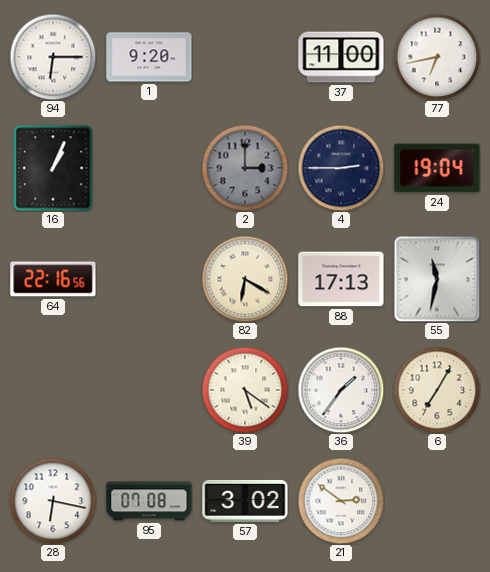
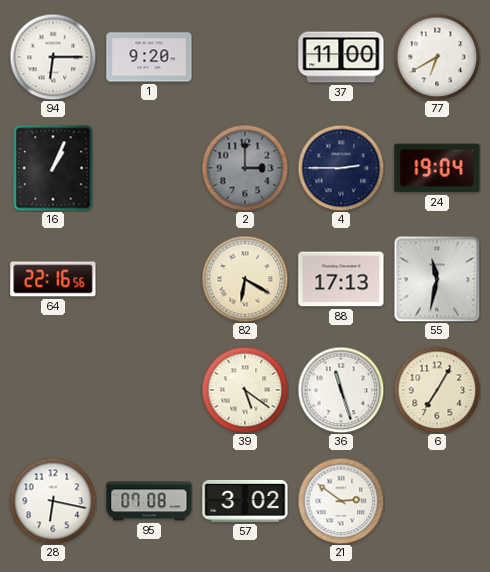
77: 6:43 -> 6:40
36: 1:36 -> 11:27
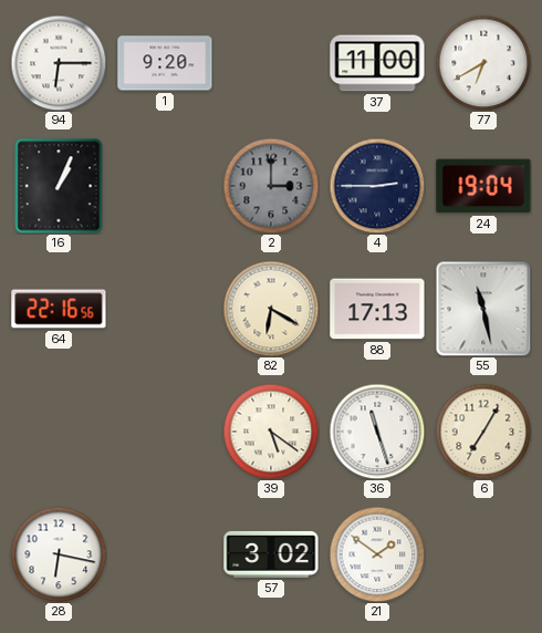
55: 11:32 -> 11:28
95: 07:08 -> none
21: 2:51 -> 1:51
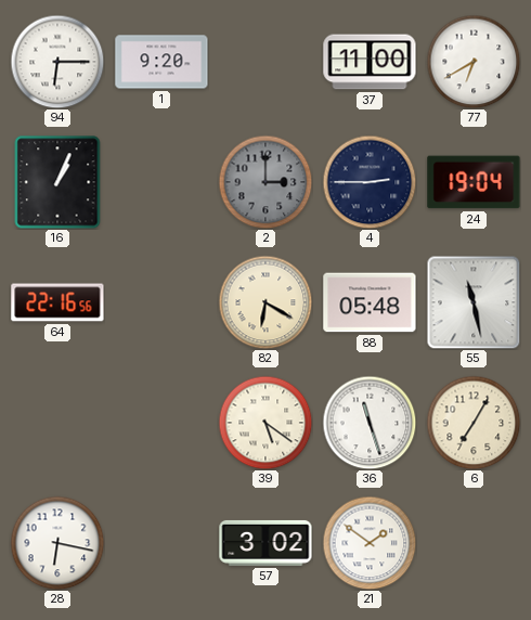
88: 17:13 -> 05:48
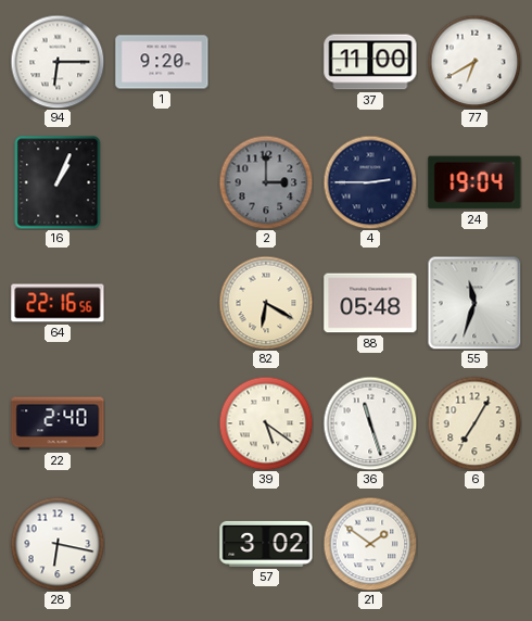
55: 11:28 -> 11:33
22: none -> 2:40
